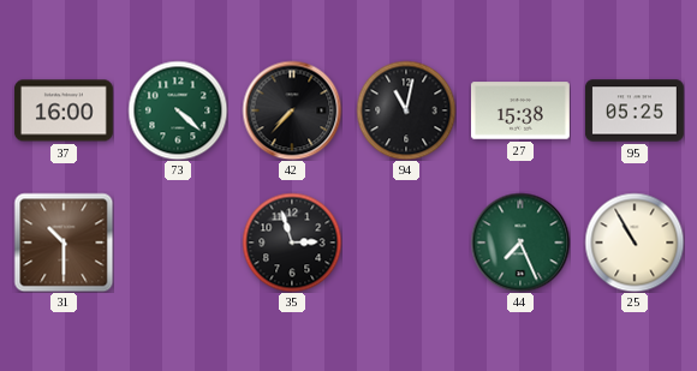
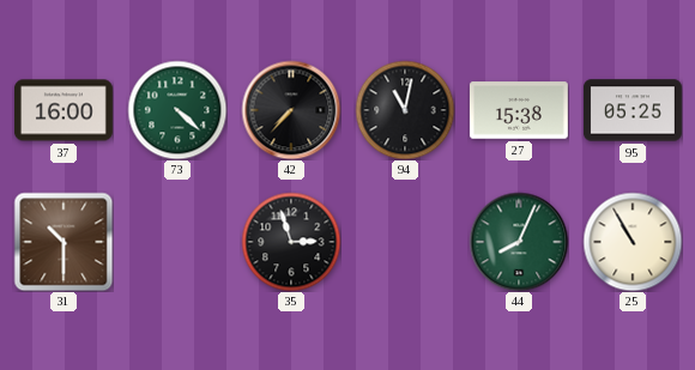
44: 7:26 -> 8:04
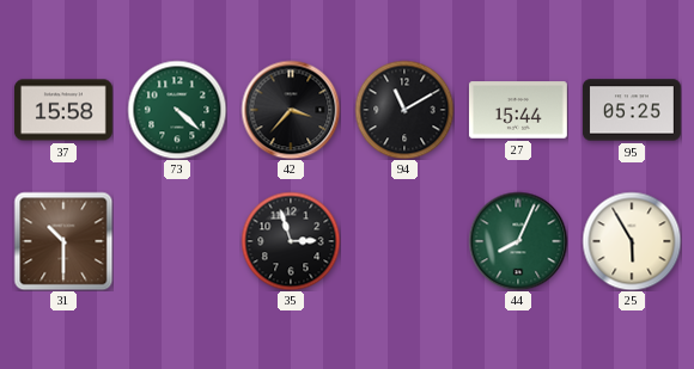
37: 16:00 -> 15:58
42: 7:37 -> 3:37
94: 11:02 -> 11:10
27: 15:38 -> 15:44
25: 10:55 -> 5:55
